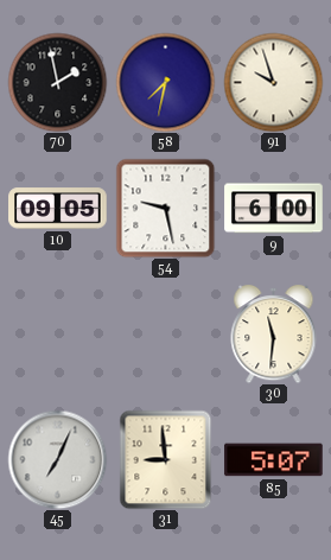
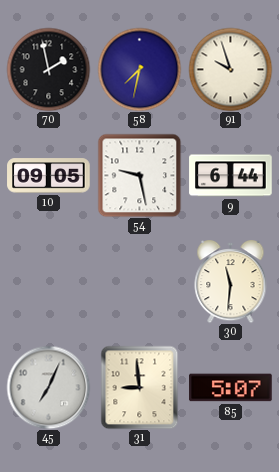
9: 6:00 -> 6:44
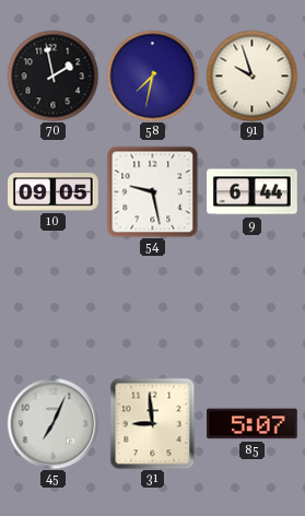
30: 11:31 -> none
